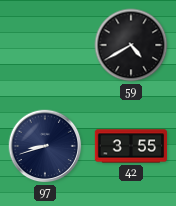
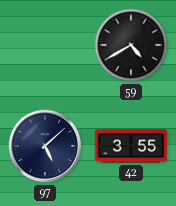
97: 8:42 -> 5:08
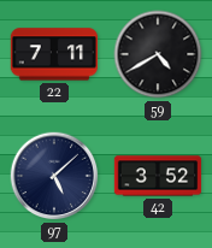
22: none -> 7:11
42: 3:55 -> 3:52
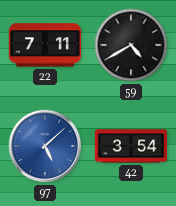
97 dial: navy -> blue
42: 3:52 -> 3:54
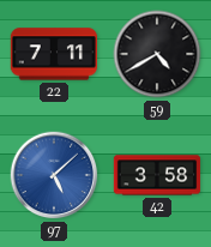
42: 3:54 -> 3:58
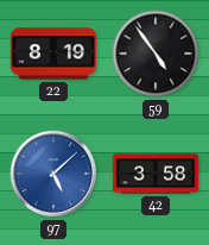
22: 7:11 -> 8:19
59: 4:40 -> 4:54
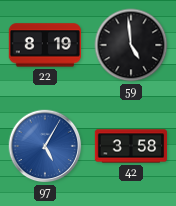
59: 4:54 -> 4:59
97: 5:08 -> 5:05
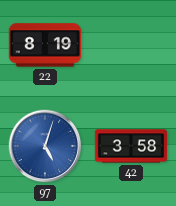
59: 4:59 -> none
97: 5:05 -> 5:03
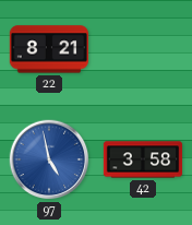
22: 8:19 -> 8:21
97: 5:03 -> 4:58
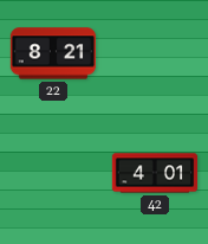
97: 4:58 -> none
42: 3:58 -> 4:01
